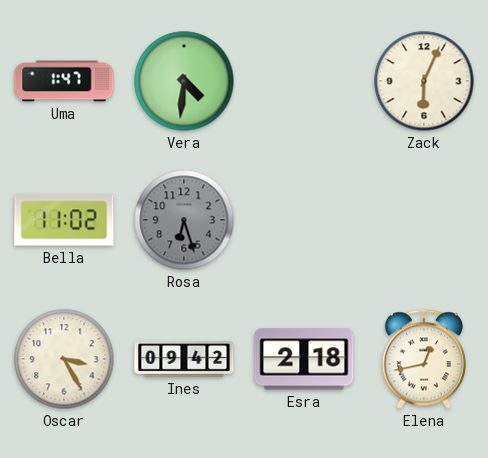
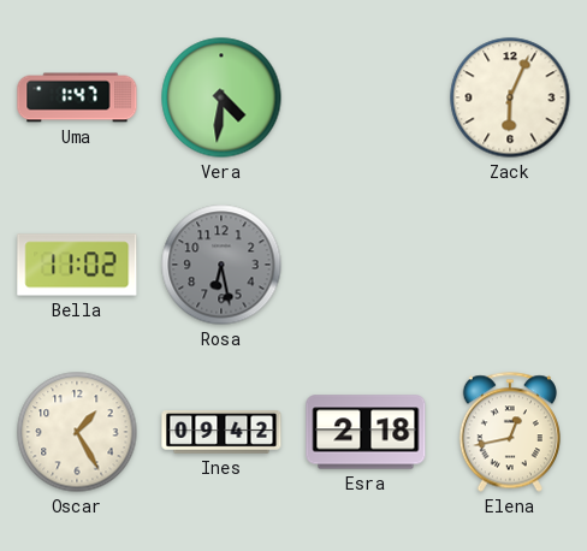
Rosa: 6:27 -> 6:28
Oscar: 3:25 -> 1:25
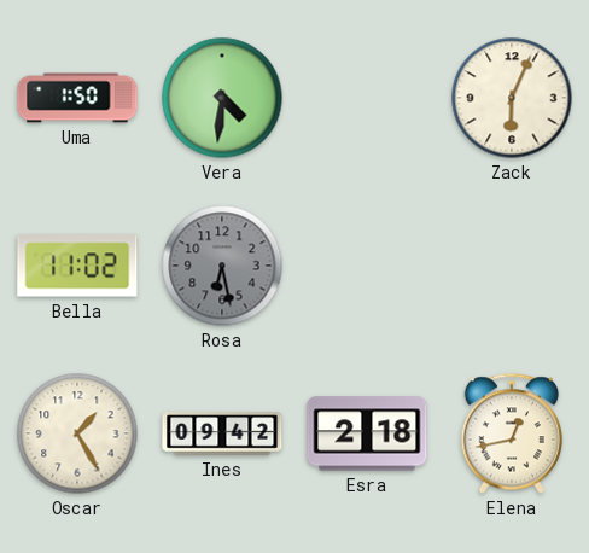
Uma: 1:47 -> 1:50
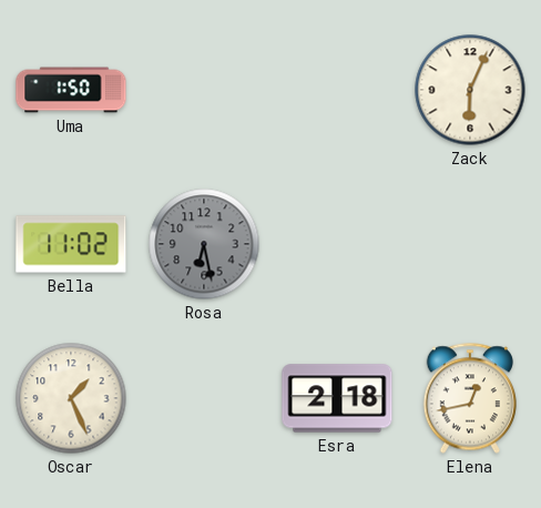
Vera: 4:31 -> none
Oscar: 1:25 -> 1:26
Ines: 09:42 -> none
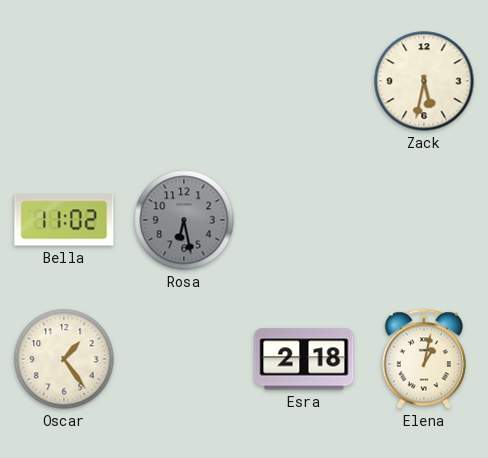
Uma: 1:50 -> none
Zack: 6:04 -> 5:32
Oscar: 1:26 -> 1:24
Elena: 12:43 -> 1:02
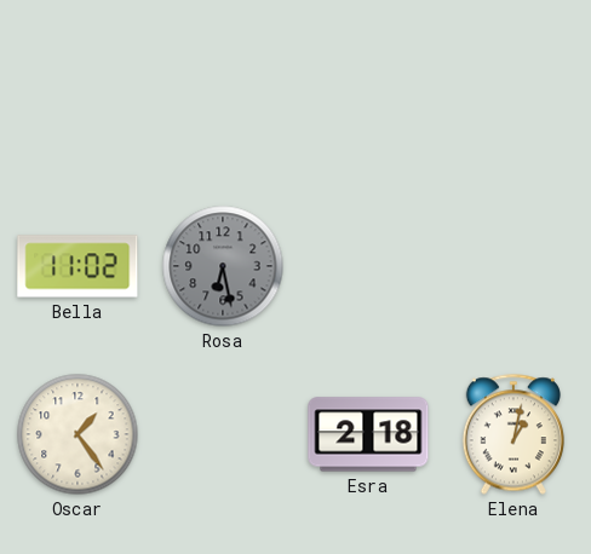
Zack: 5:32 -> none
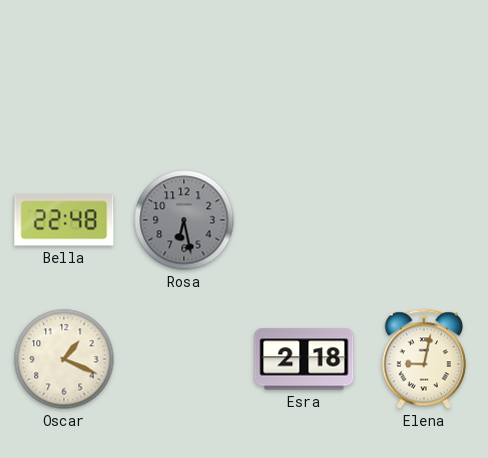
Bella: 11:02 -> 22:48
Oscar: 1:24 -> 1:19
Elena: 1:02 -> 9:02
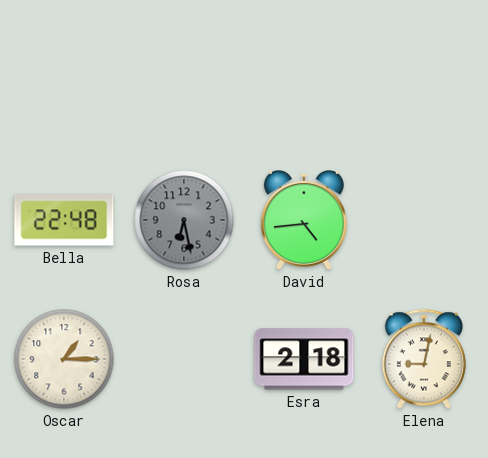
David: none -> 4:44
Oscar: 1:19 -> 1:15
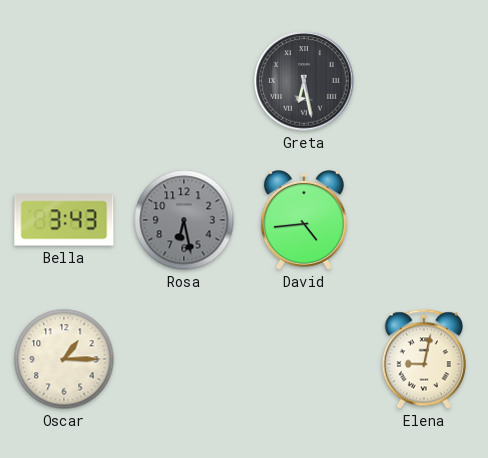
Greta: none -> 6:28
Bella: 22:48 -> 3:43
Esra: 2:18 -> none
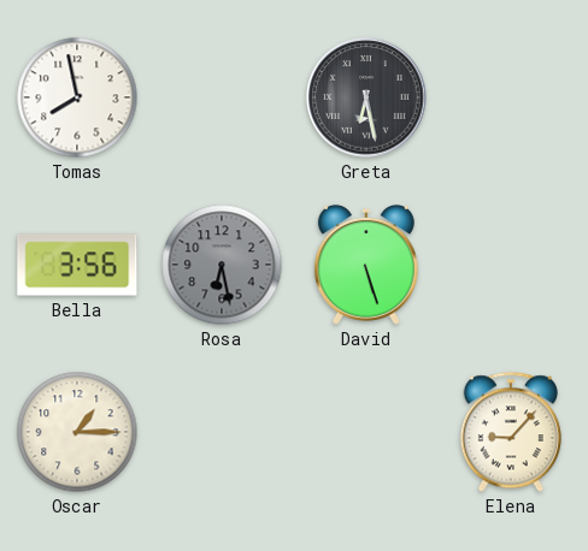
Tomas: none -> 7:58
Bella: 3:43 -> 3:56
David: 4:44 -> 5:27
Elena: 9:02 -> 9:07
